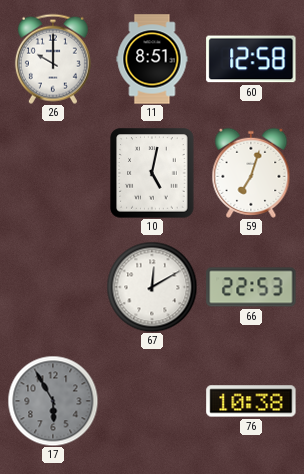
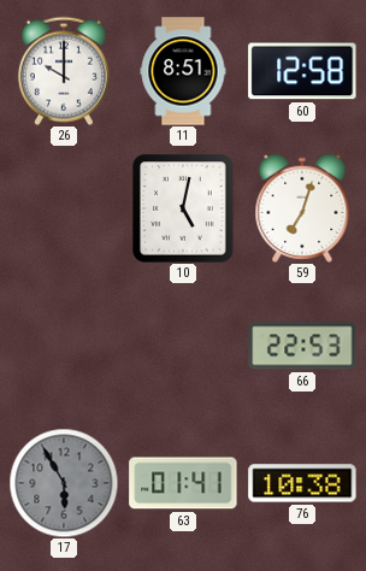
67: 12:10 -> none
63: none -> 01:41
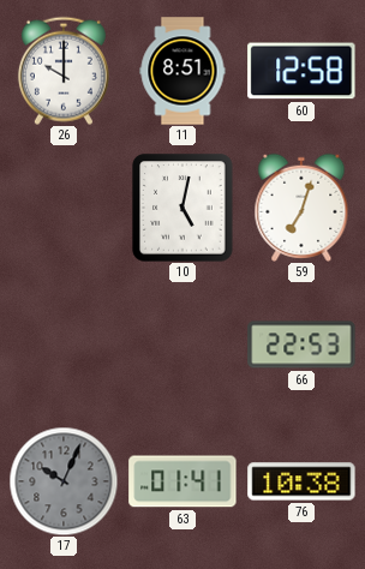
17: 5:55 -> 10:04
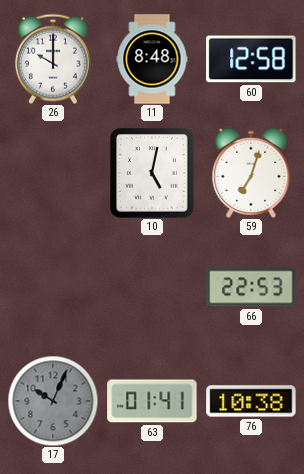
11: 8:51 -> 8:48
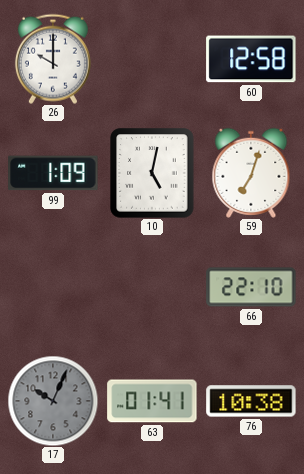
11: 8:48 -> none
99: none -> 1:09
66: 22:53 -> 22:10
